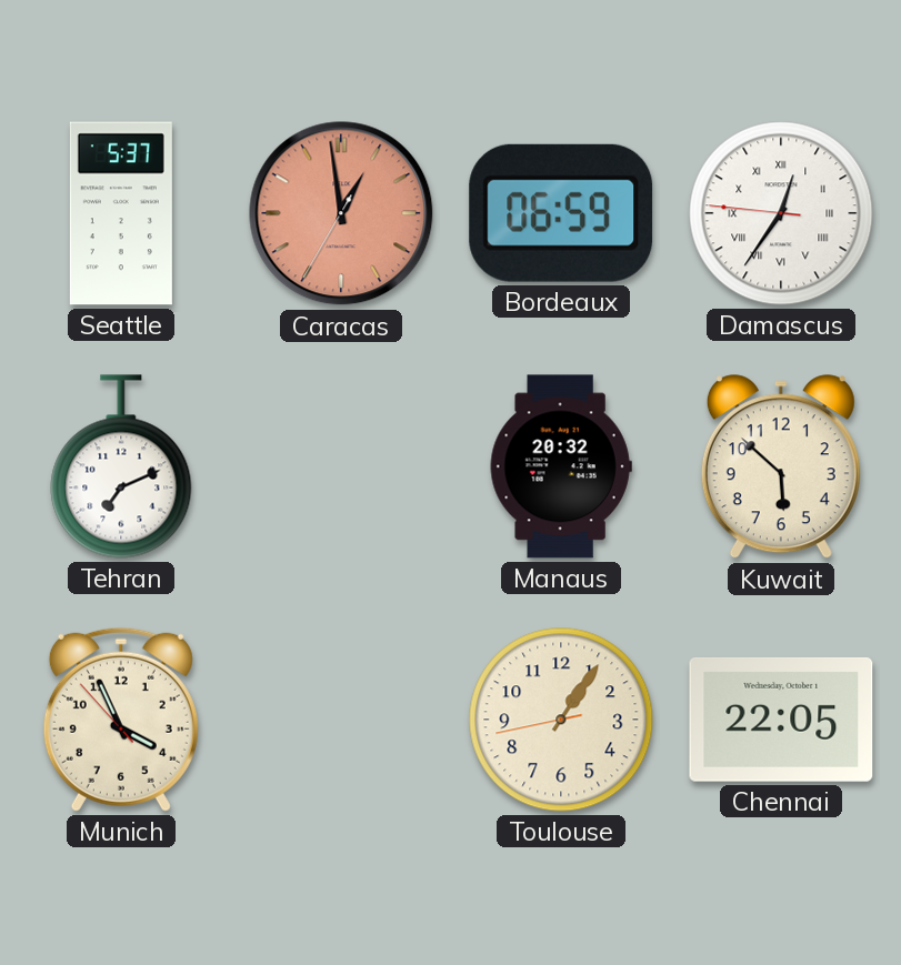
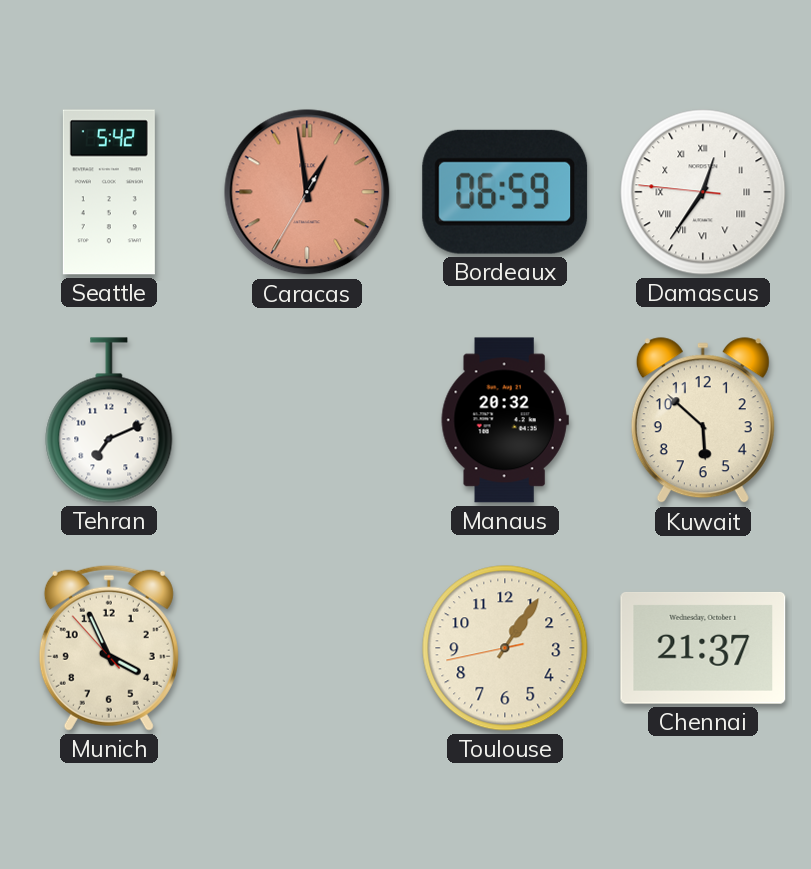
Seattle: 5:37 -> 5:42
Chennai: 22:05 -> 21:37
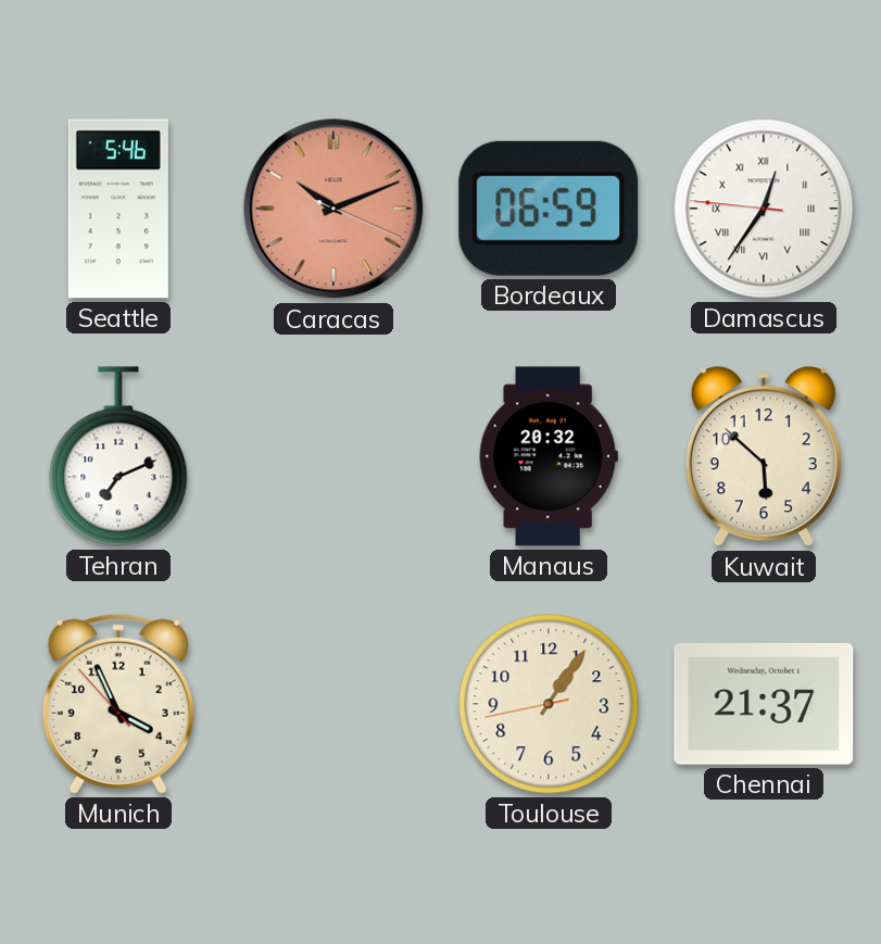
Seattle: 5:42 -> 5:46
Caracas: 12:58 -> 10:11
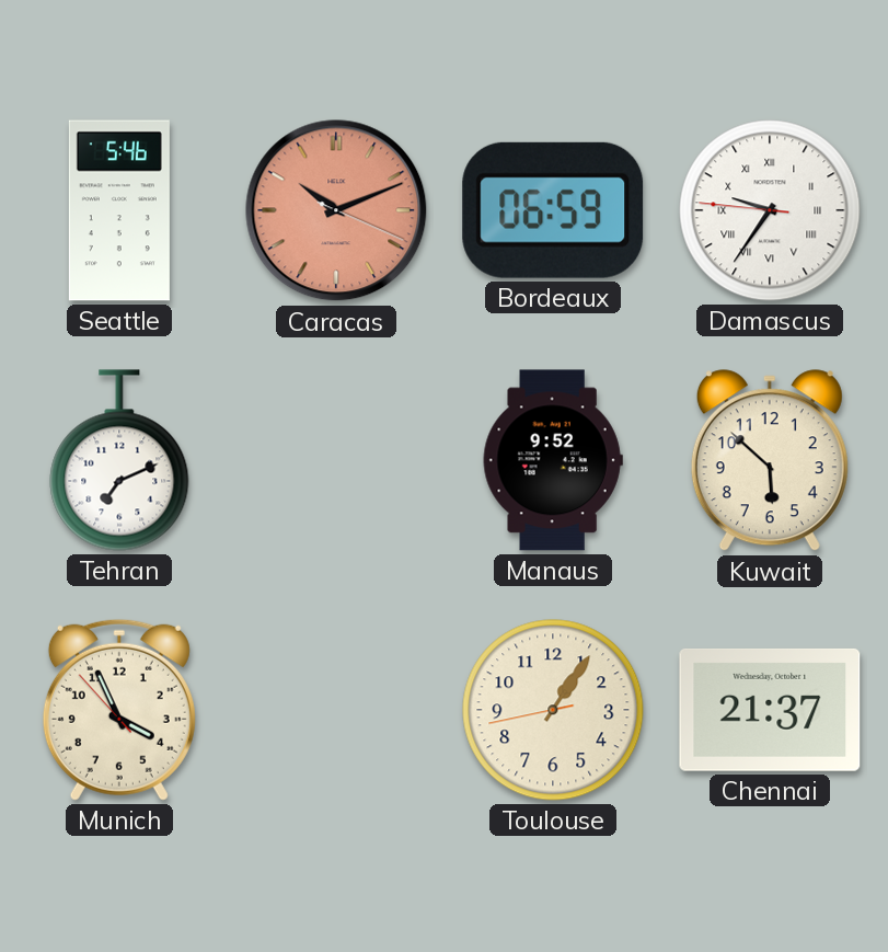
Damascus: 12:35 -> 9:35
Manaus: 20:32 -> 9:52
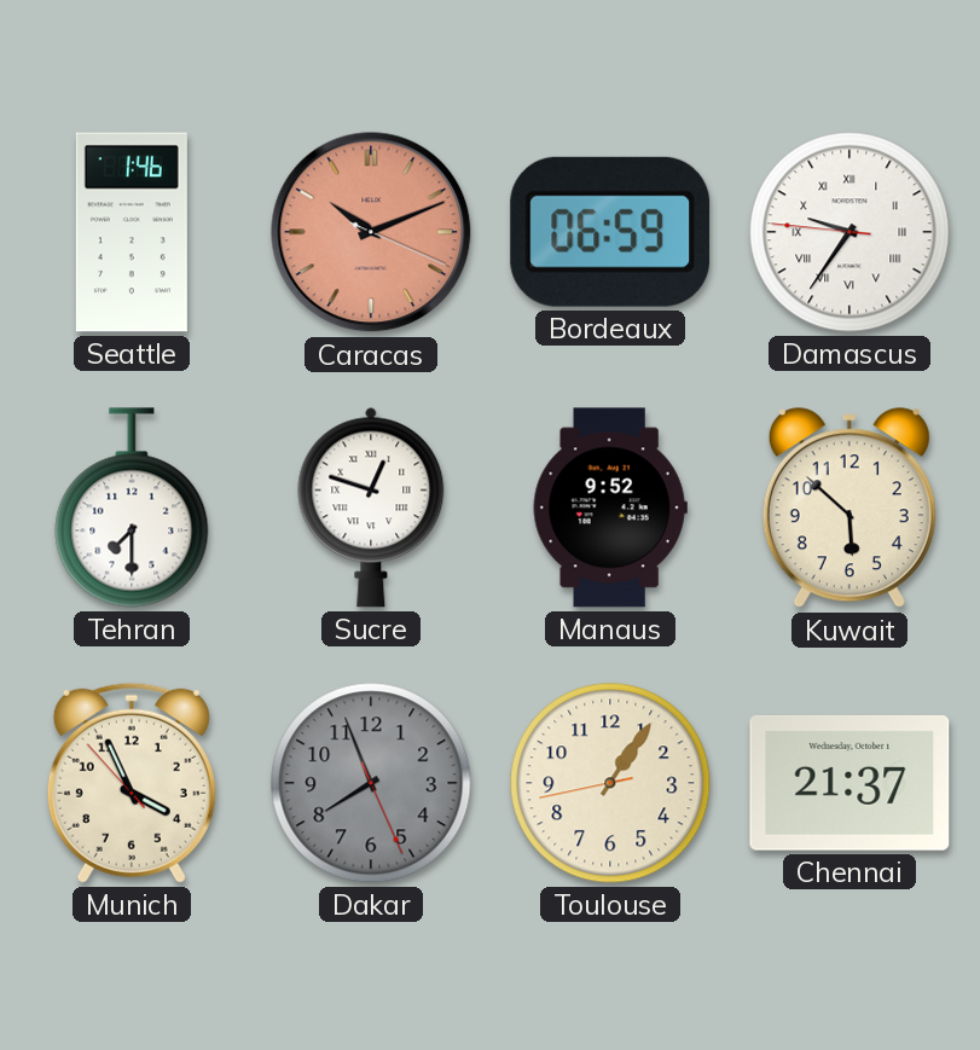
Seattle: 5:46 -> 1:46
Tehran: 7:11 -> 7:30
Sucre: none -> 12:48
Dakar: none -> 7:56
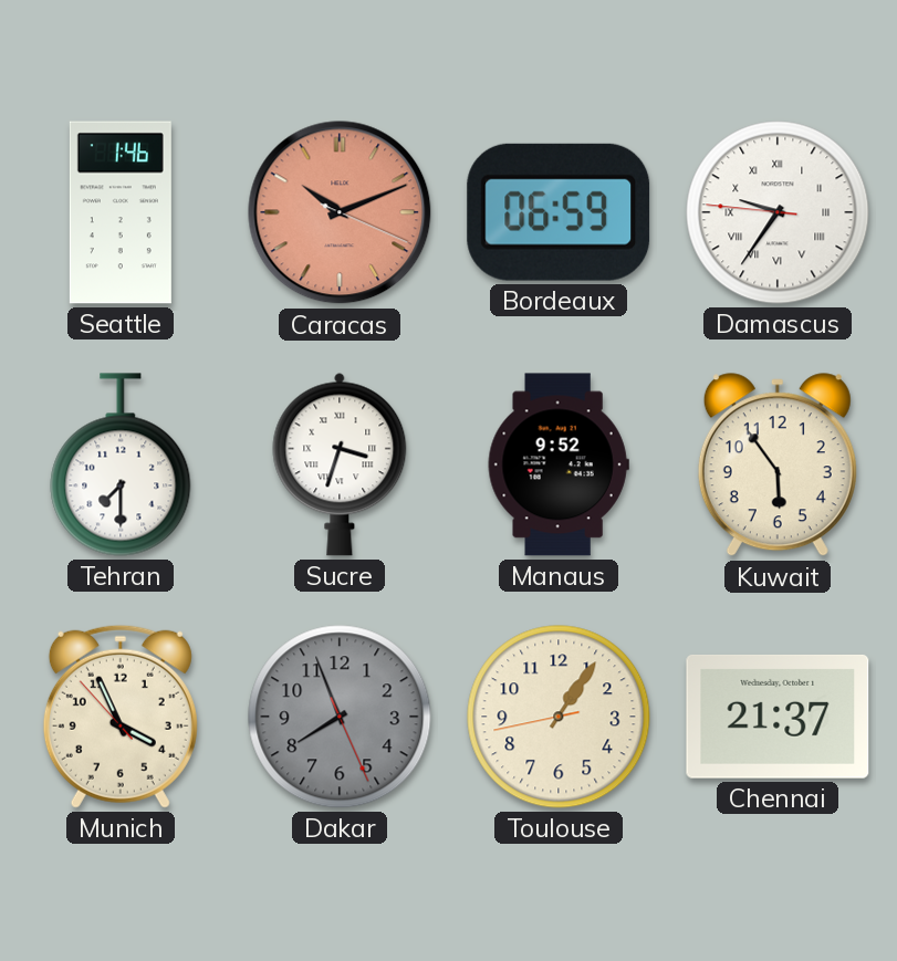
Sucre: 12:48 -> 3:33
Kuwait: 5:52 -> 5:54
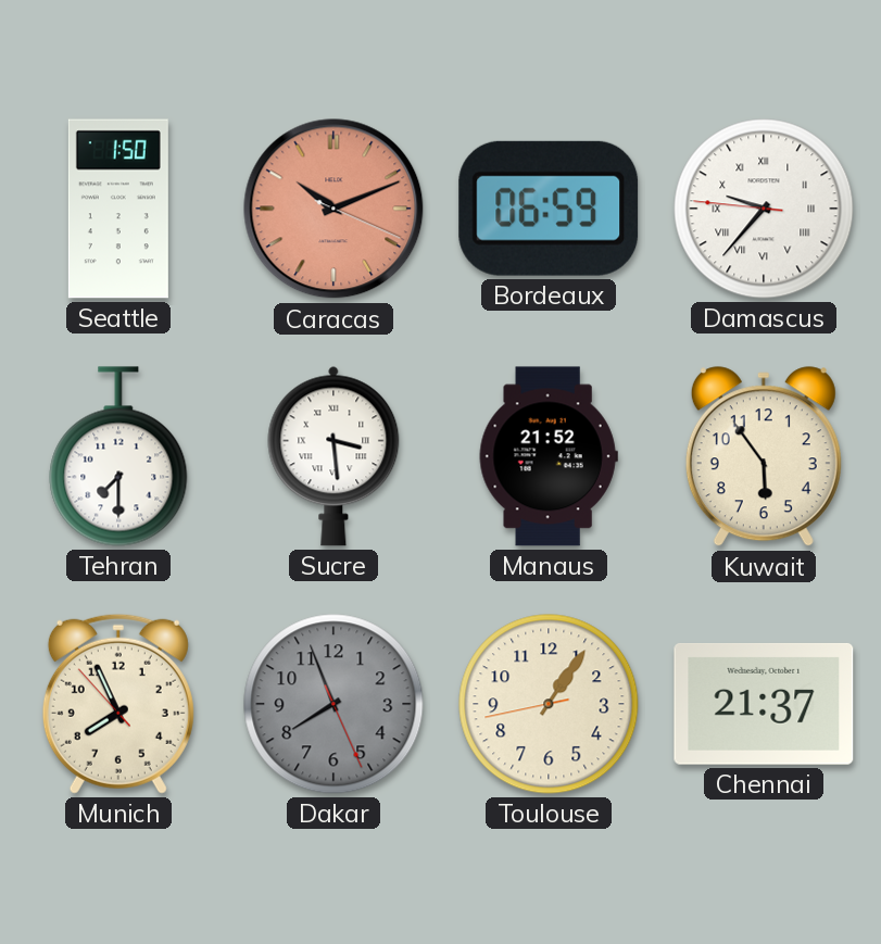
Seattle: 1:46 -> 1:50
Damascus: 9:35 -> 9:36
Sucre: 3:33 -> 3:29
Manaus: 9:52 -> 21:52
Munich: 3:55 -> 7:55
